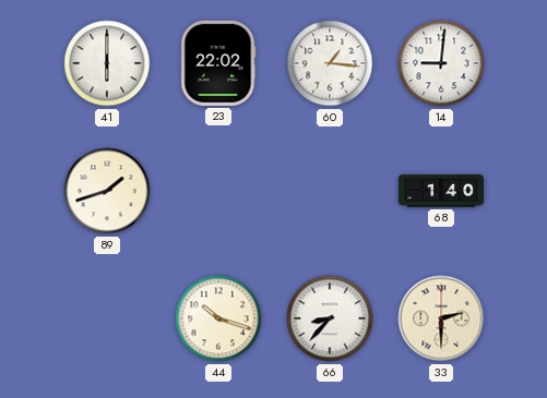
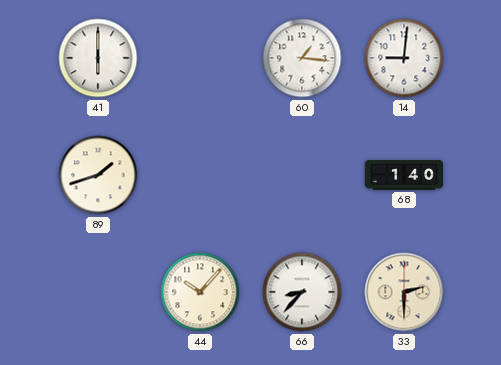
23: 22:02 -> none
44: 10:18 -> 10:07
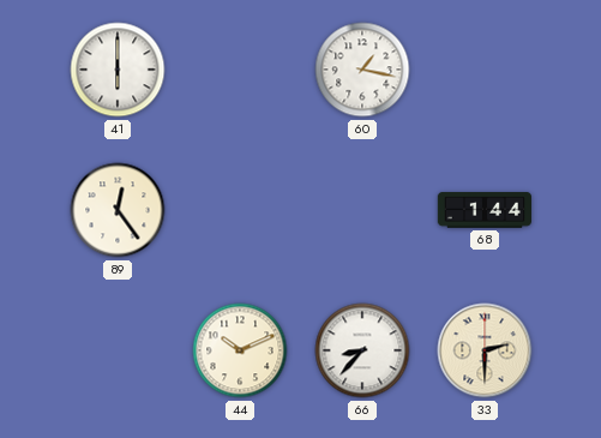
60: 1:16 -> 1:17
14: 9:01 -> none
89: 1:42 -> 12:24
68: 1:40 -> 1:44
44: 10:07 -> 10:11
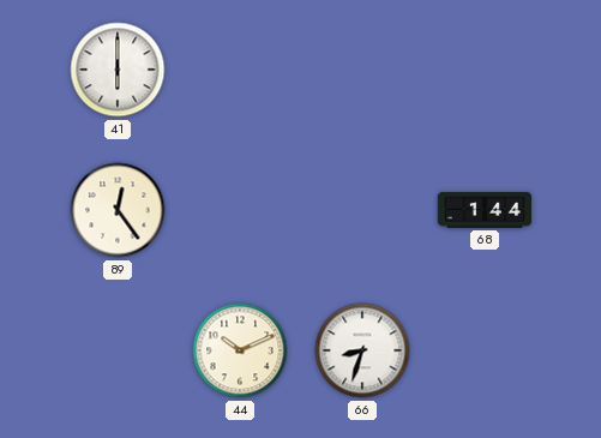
60: 1:17 -> none
66: 8:37 -> 8:33
33: 2:30 -> none
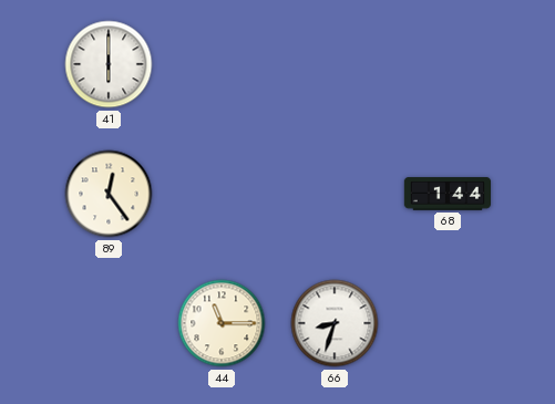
44: 10:11 -> 11:15
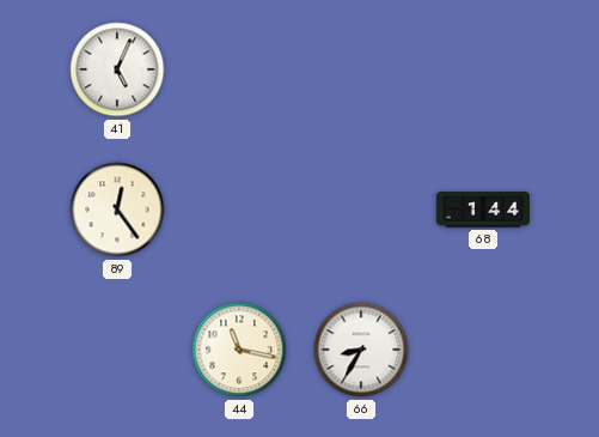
41: 6:00 -> 5:04
44: 11:15 -> 11:17
66: 8:33 -> 8:35
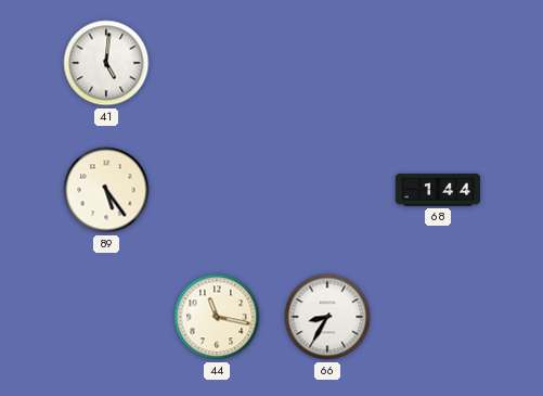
41: 5:04 -> 5:01
89: 12:24 -> 5:24
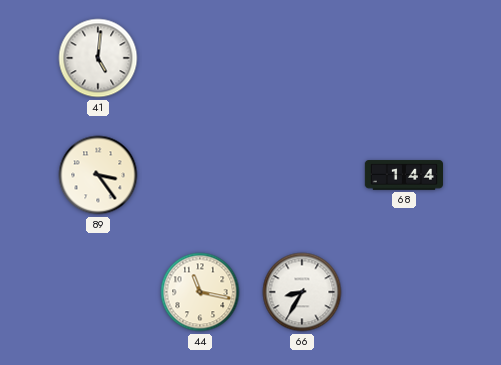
89: 5:24 -> 3:24
